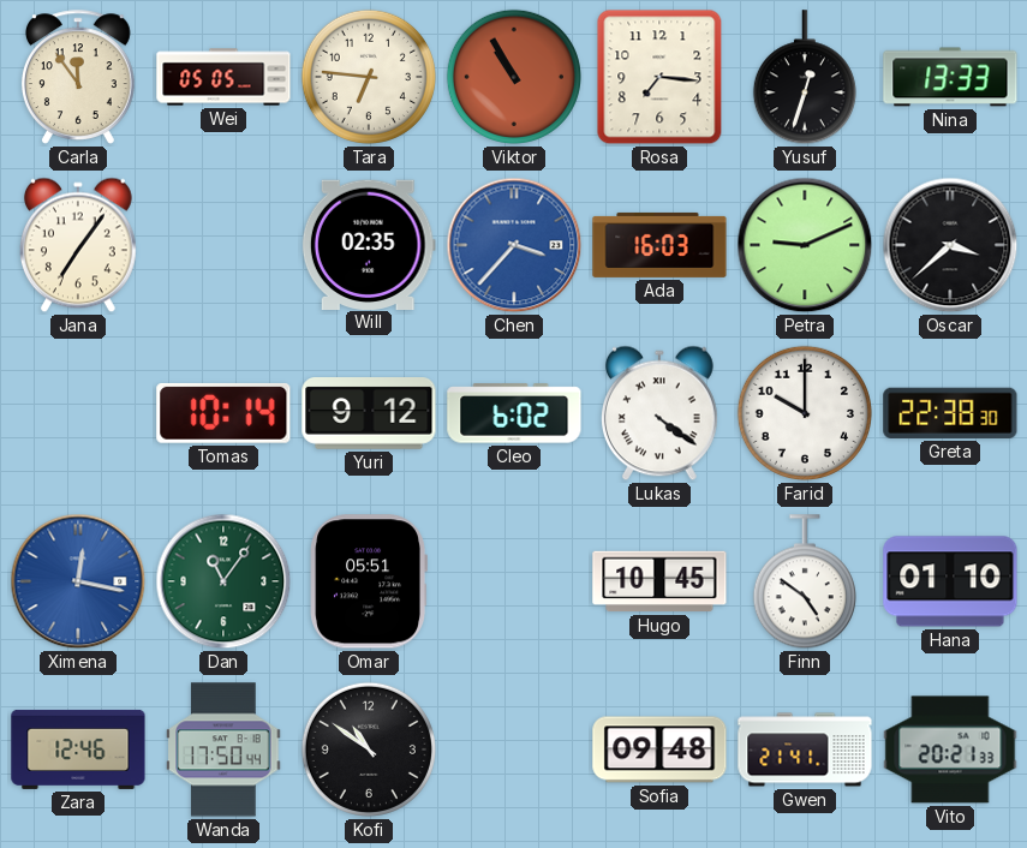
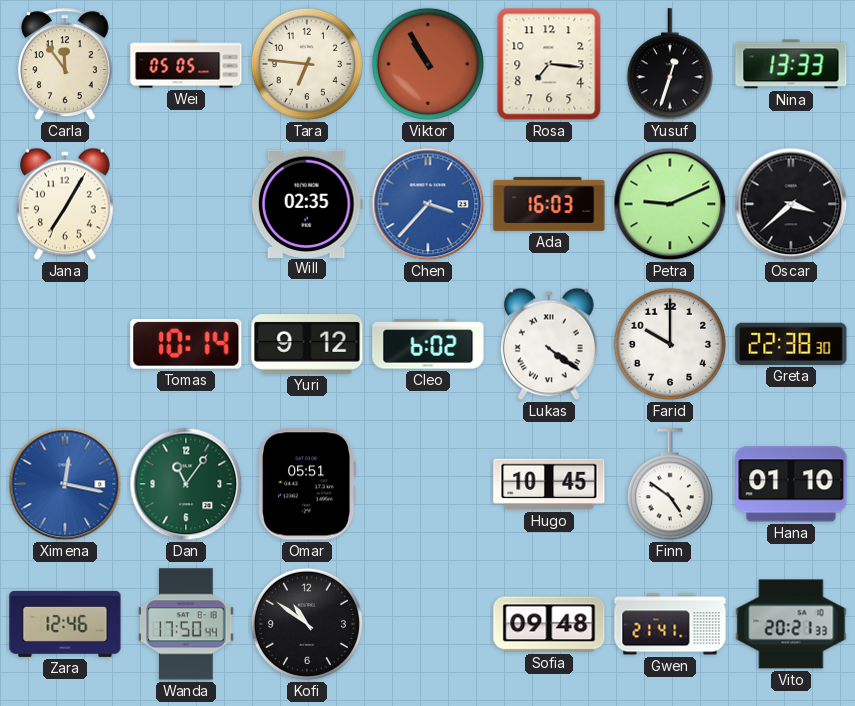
Jana: 7:06 -> 7:05
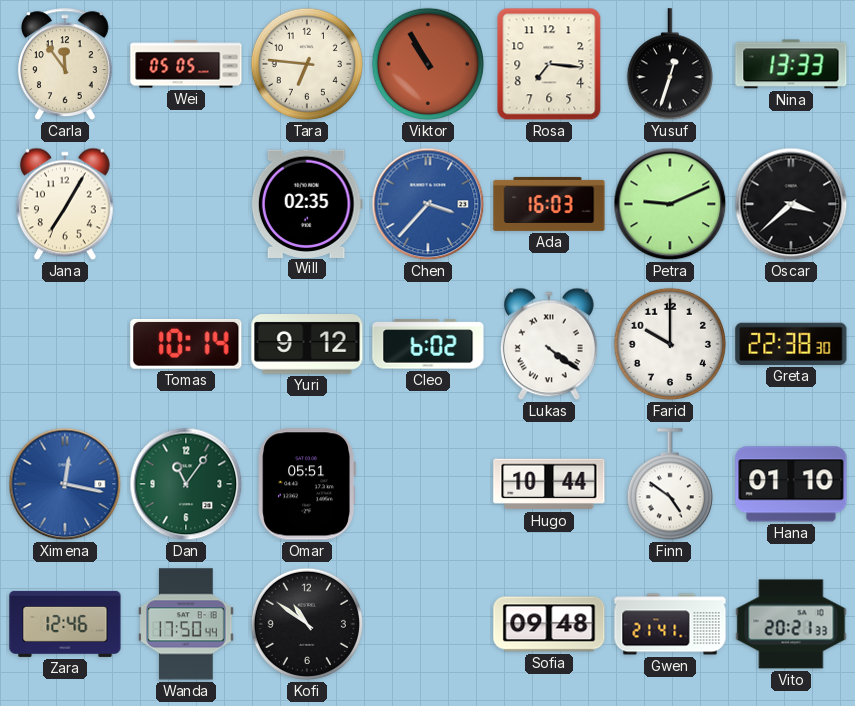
Hugo: 10:45 -> 10:44
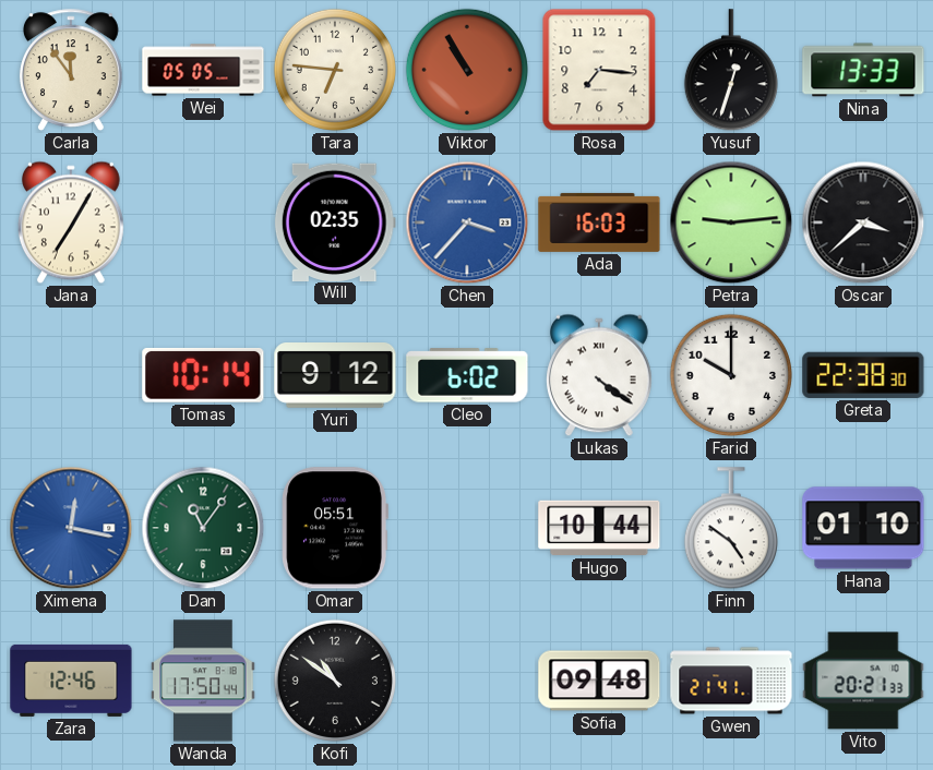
Petra: 9:11 -> 9:14
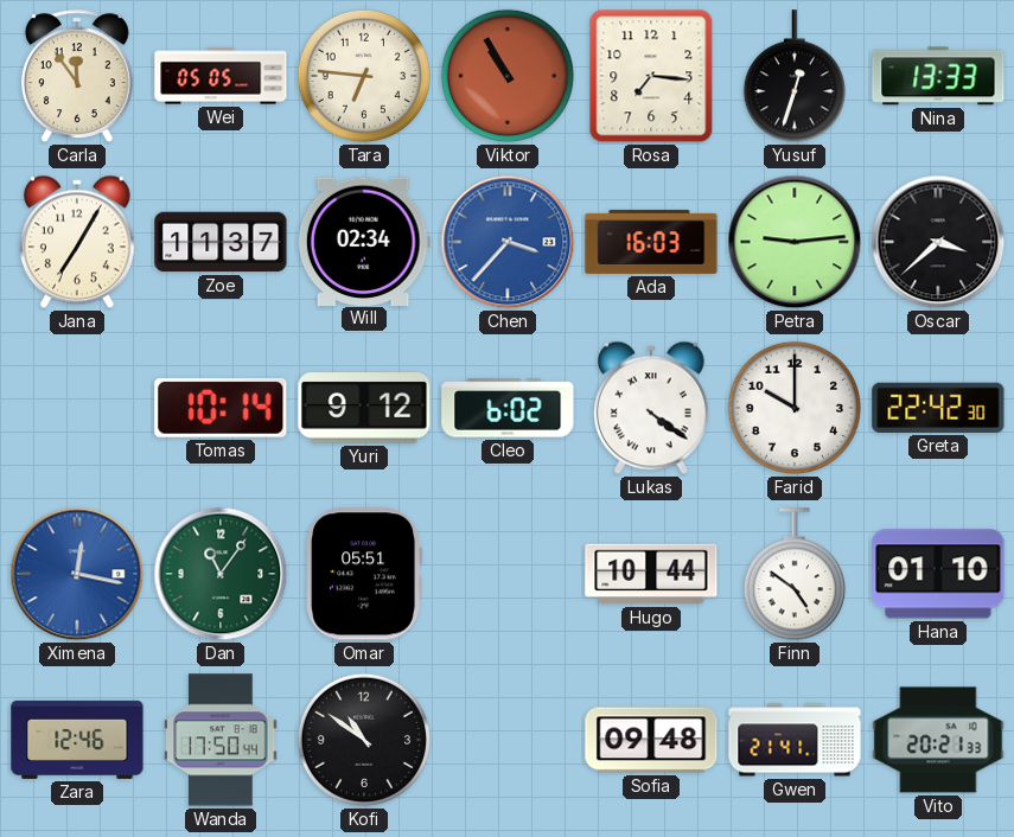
Zoe: none -> 11:37
Will: 02:35 -> 02:34
Greta: 22:38 -> 22:42
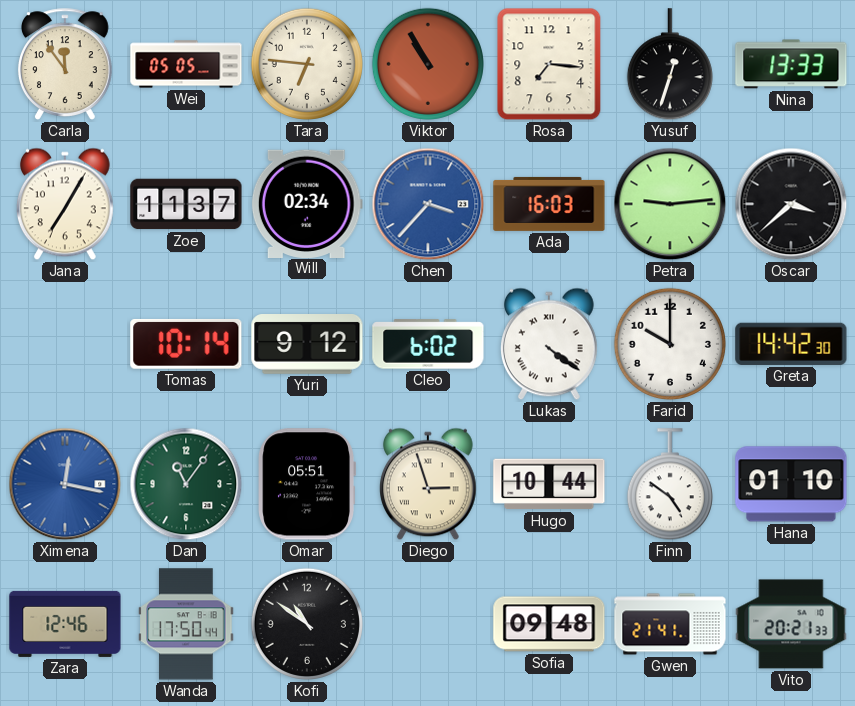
Greta: 22:42 -> 14:42
Diego: none -> 2:57
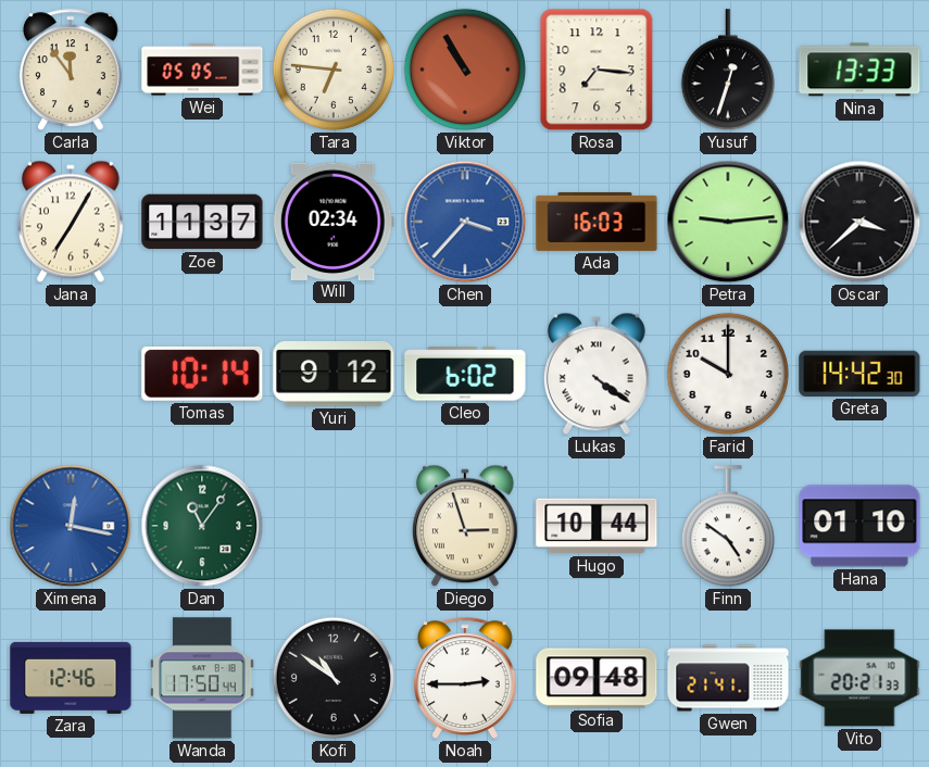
Omar: 05:51 -> none
Noah: none -> 2:45
